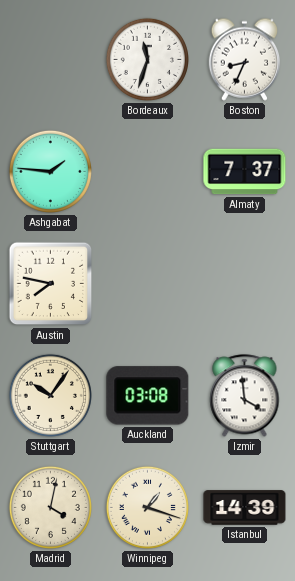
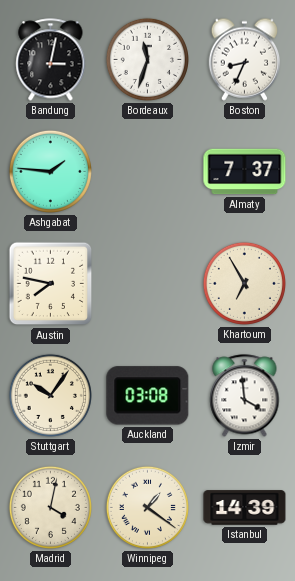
Bandung: none -> 3:02
Khartoum: none -> 6:55
Winnipeg: 1:18 -> 1:21
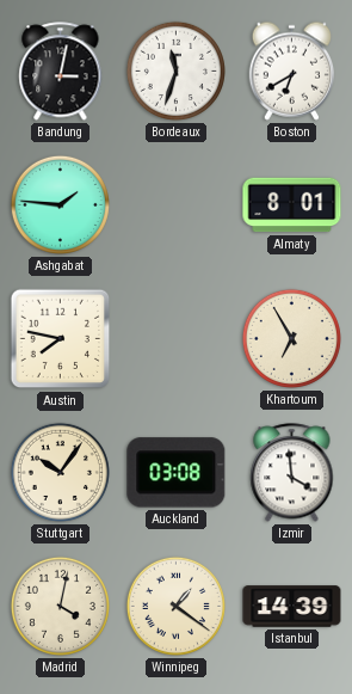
Boston: 8:34 -> 6:40
Almaty: 7:37 -> 8:01
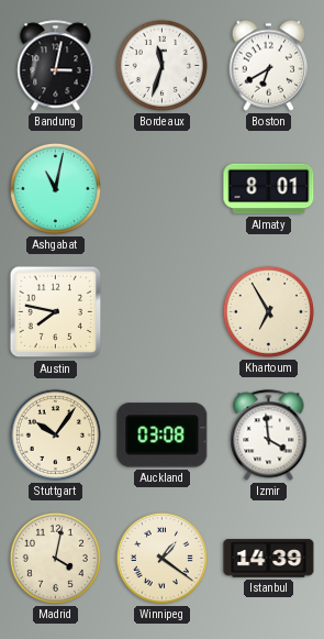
Ashgabat: 1:46 -> 11:02
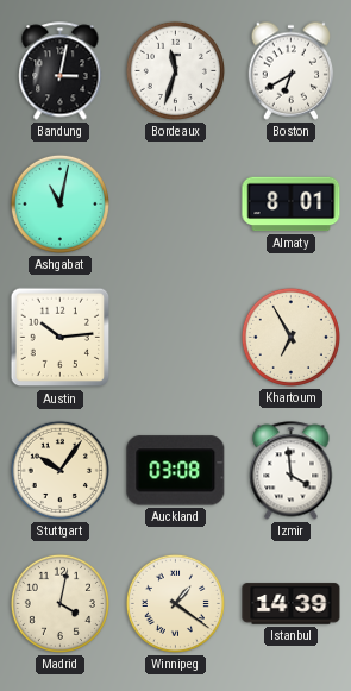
Austin: 7:47 -> 10:14
